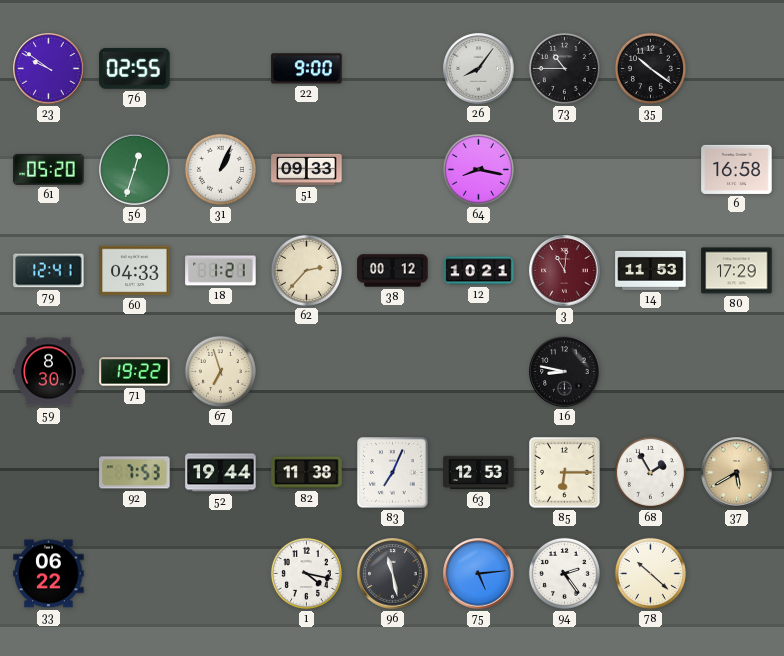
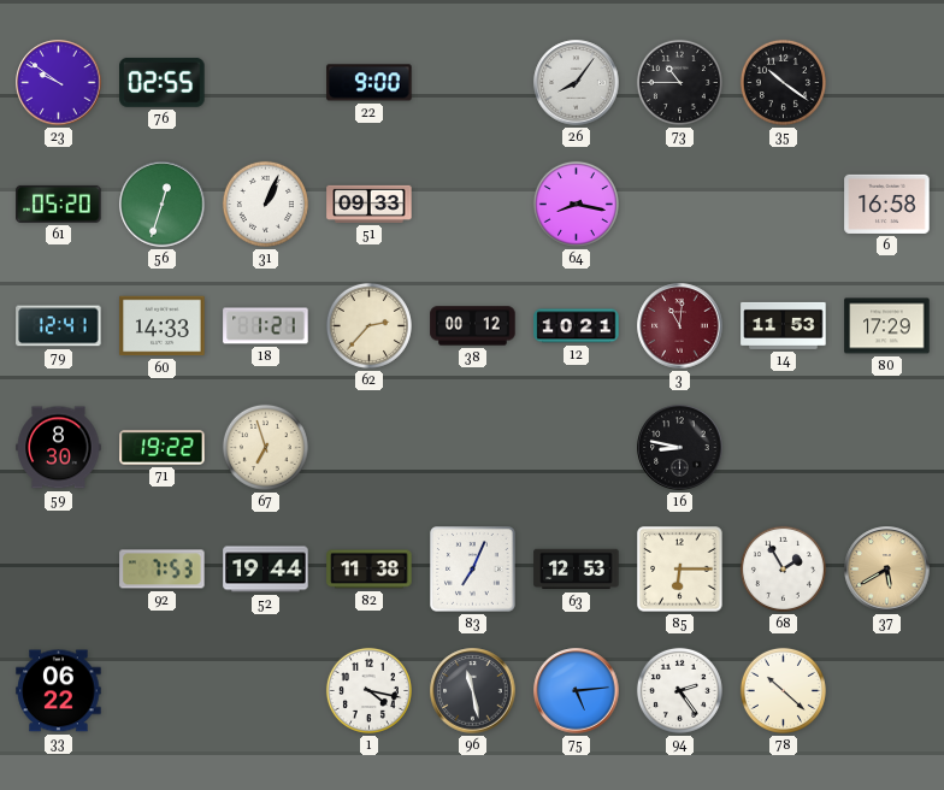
60: 04:33 -> 14:33
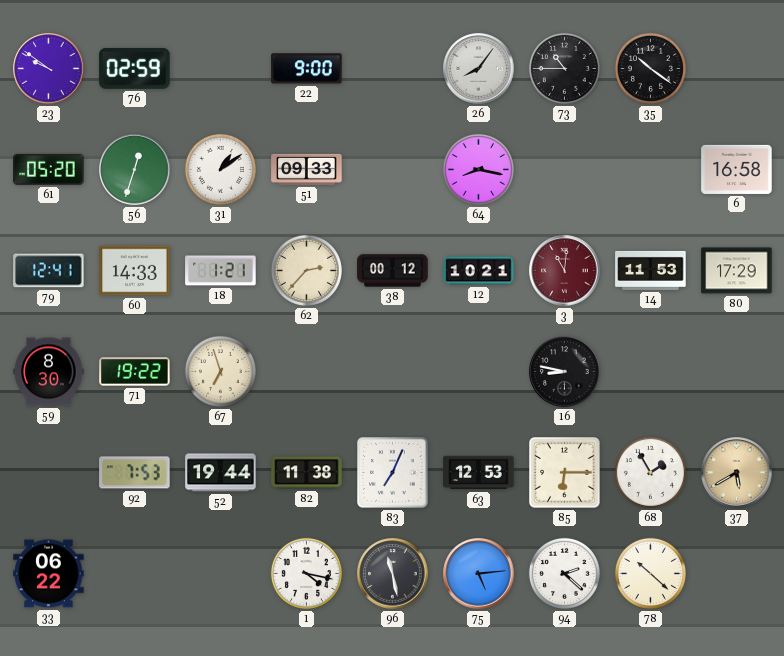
76: 02:55 -> 02:59
31: 1:04 -> 1:09
94: 2:24 -> 2:22
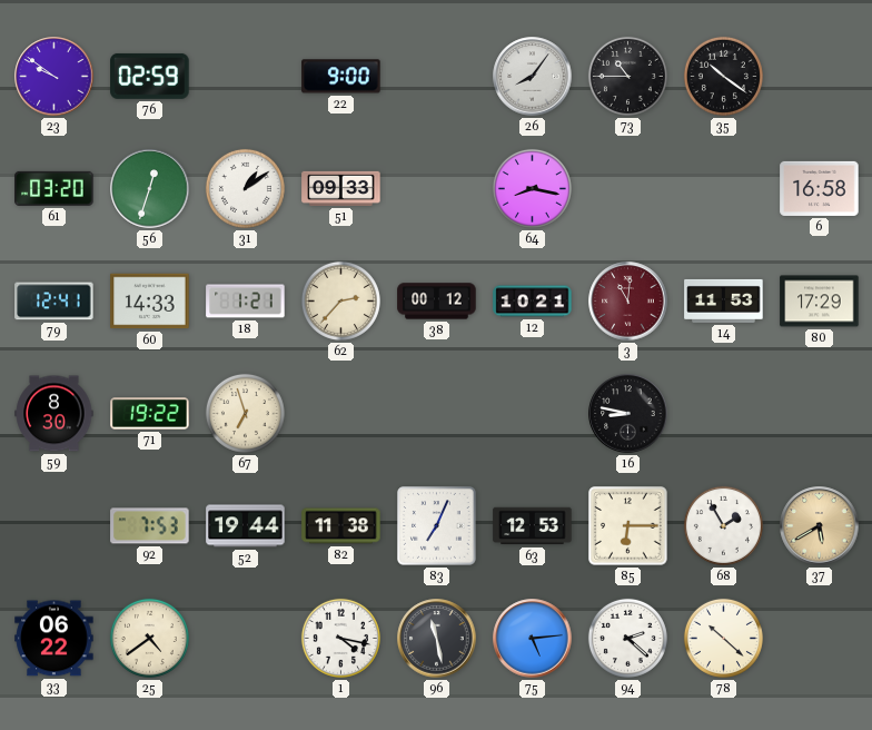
61: 05:20 -> 03:20
25: none -> 4:39
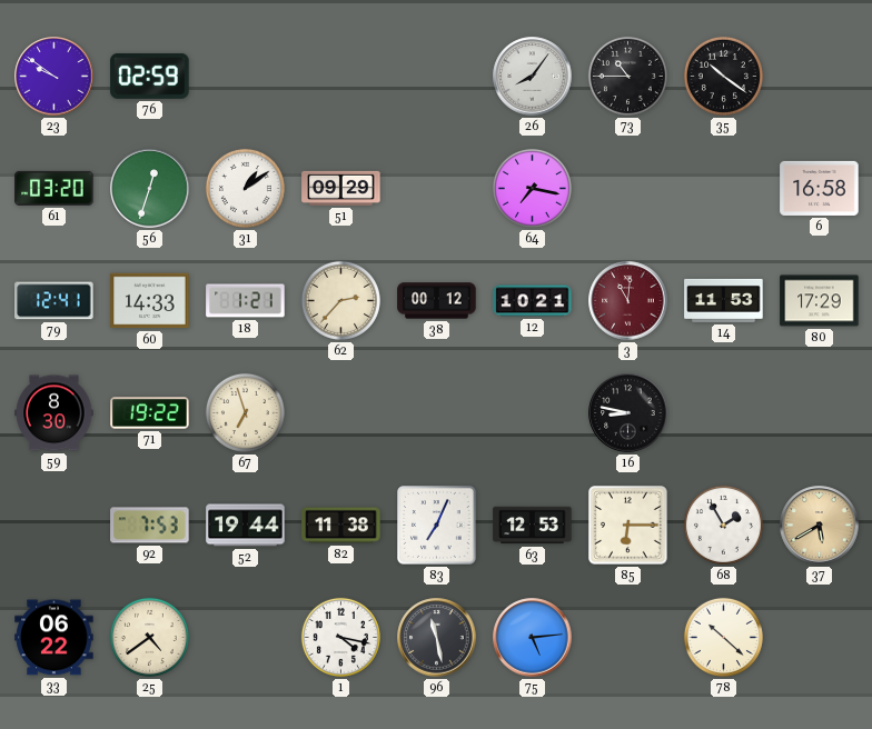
22: 9:00 -> none
51: 09:33 -> 09:29
64: 8:17 -> 7:17
94: 2:22 -> none
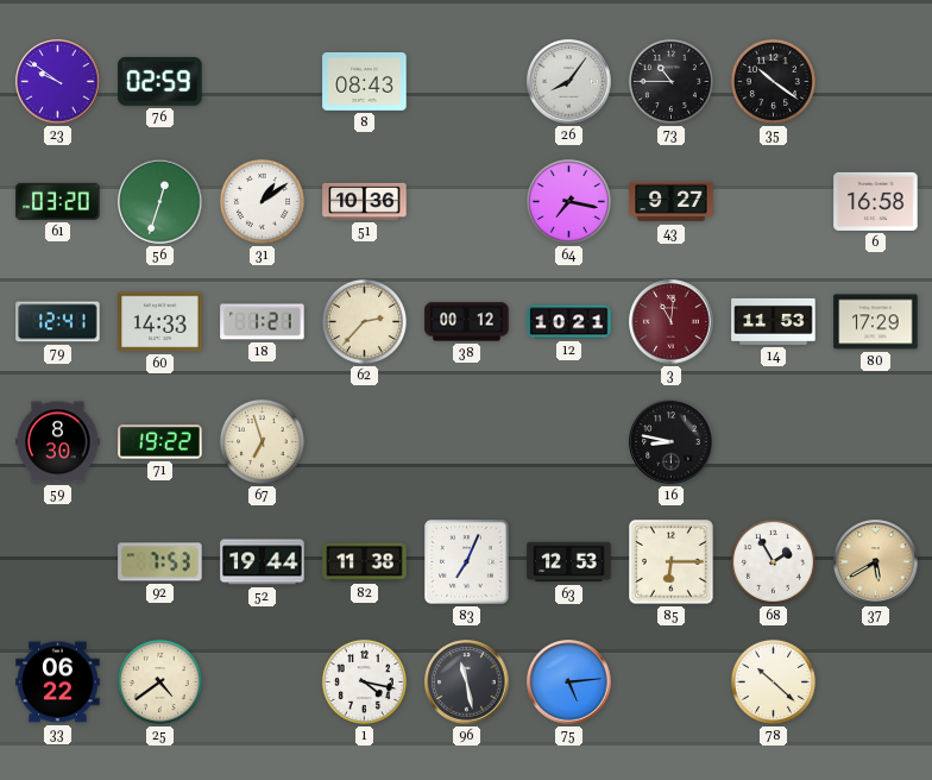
8: none -> 08:43
51: 09:29 -> 10:36
43: none -> 9:27
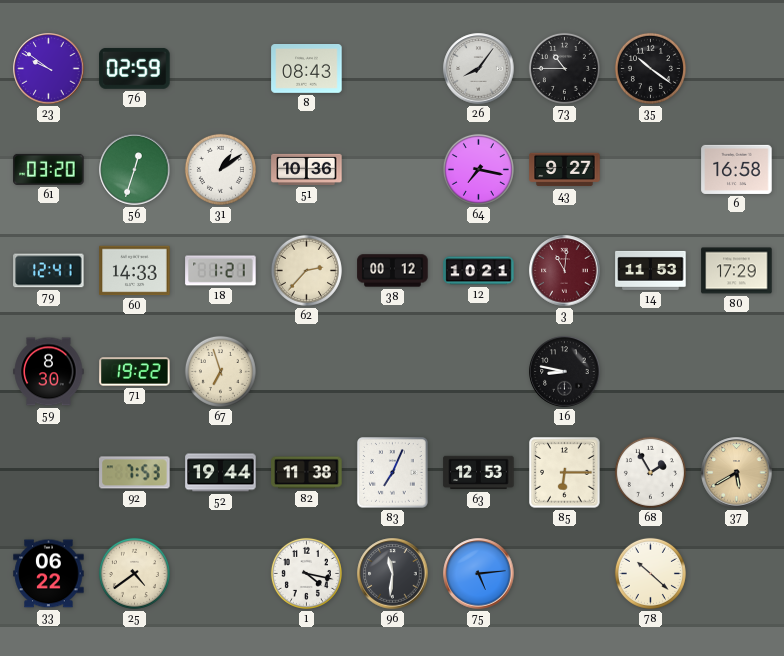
96: 11:28 -> 11:31
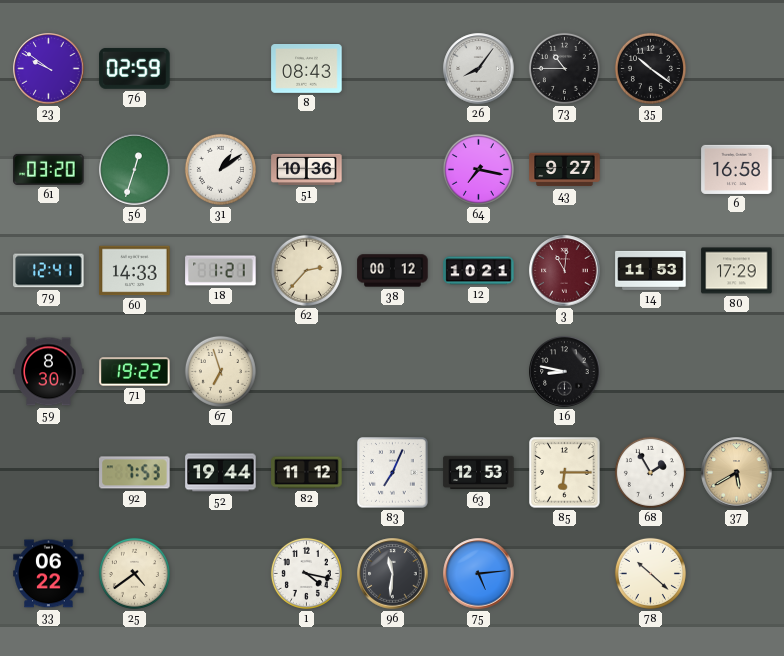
82: 11:38 -> 11:12
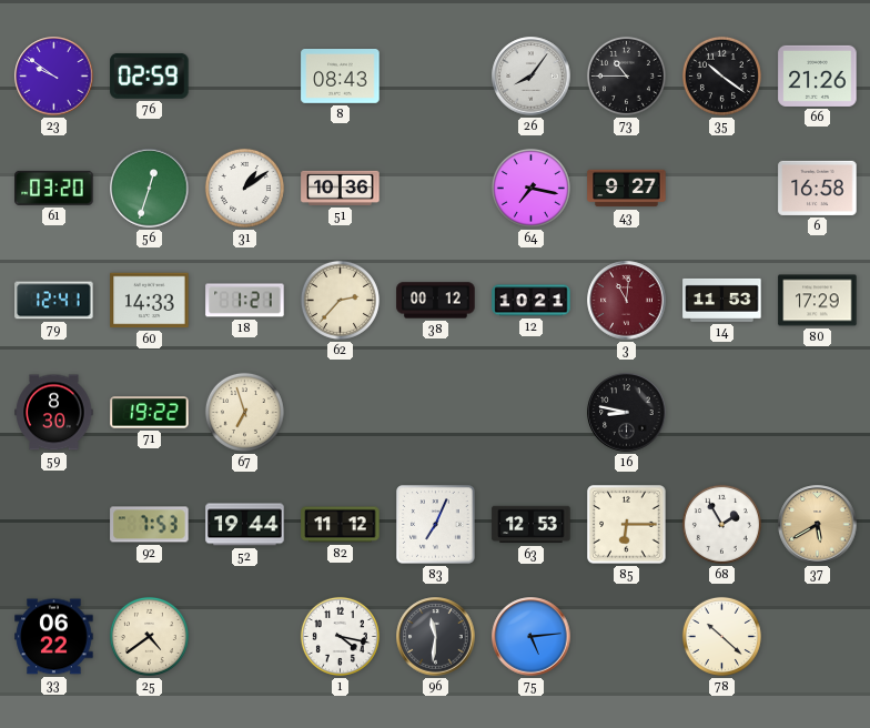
66: none -> 21:26
